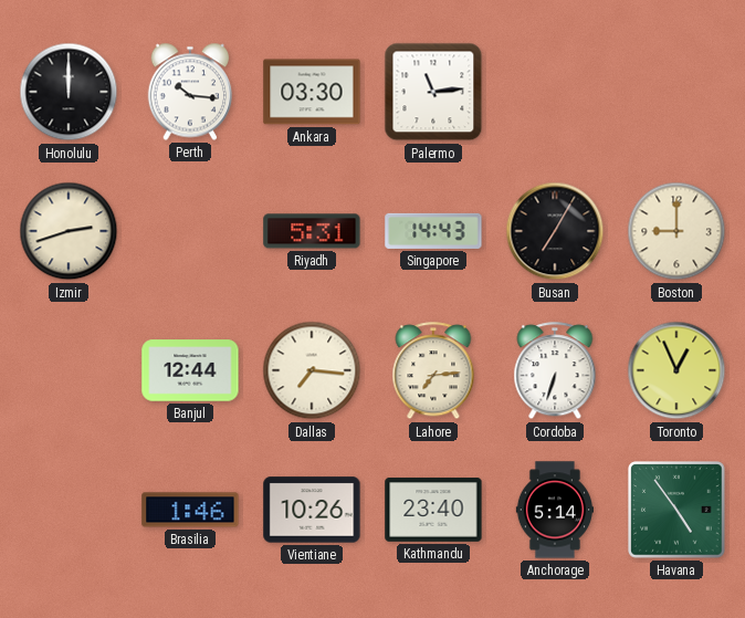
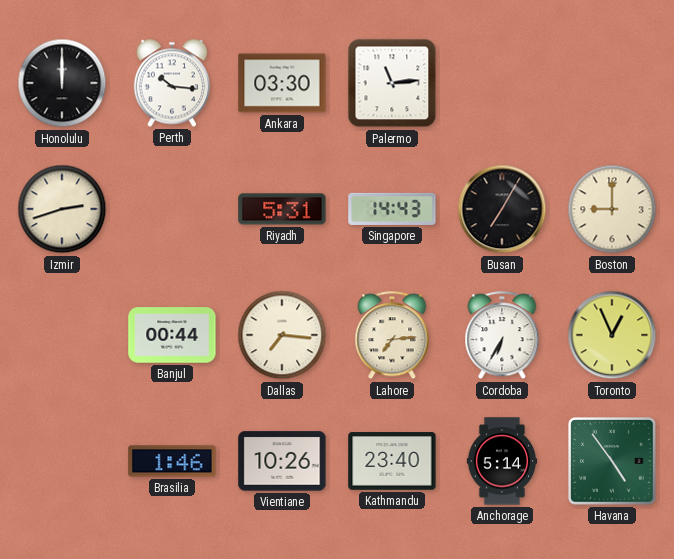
Banjul: 12:44 -> 00:44
Cordoba: 6:33 -> 6:35
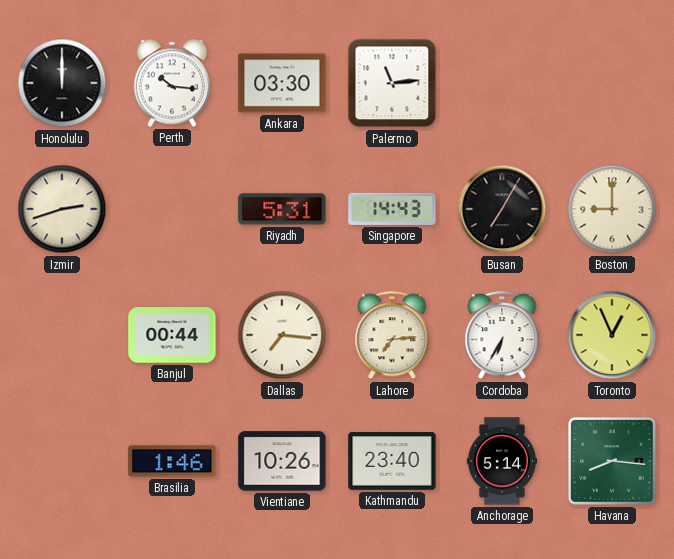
Havana: 4:54 -> 8:16
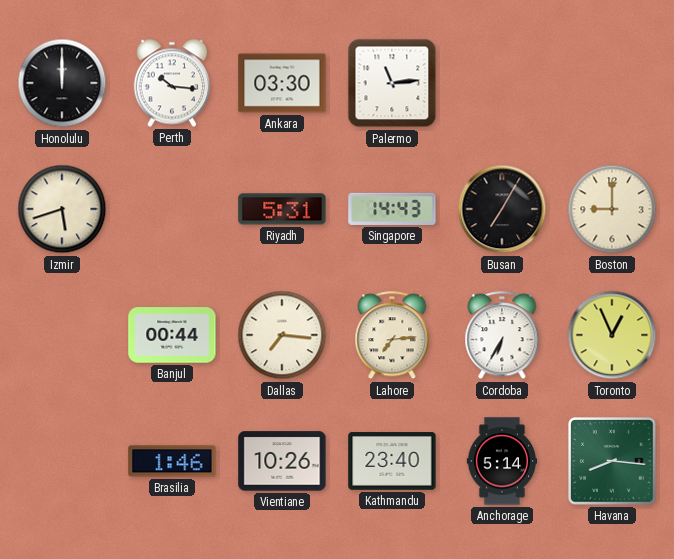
Izmir: 2:42 -> 5:42
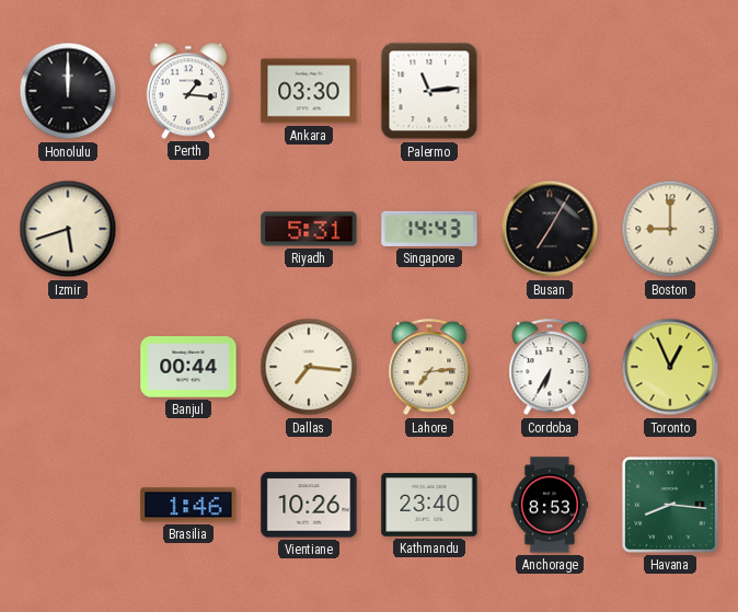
Perth: 10:16 -> 1:16
Anchorage: 5:14 -> 8:53
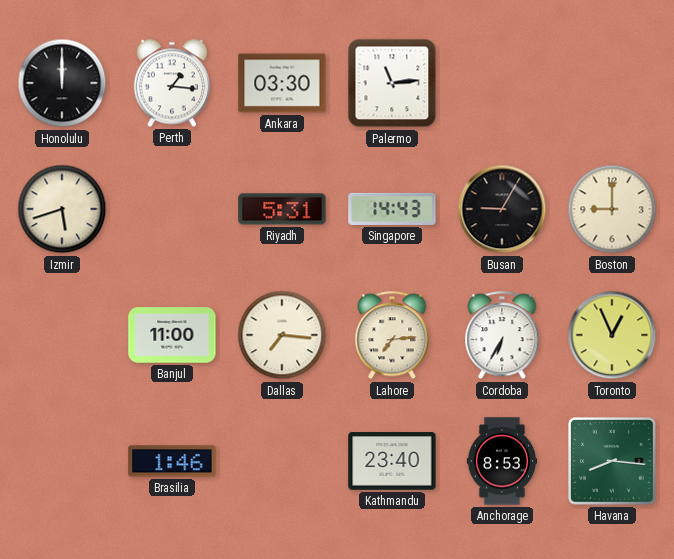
Busan: 7:05 -> 9:05
Banjul: 00:44 -> 11:00
Vientiane: 10:26 -> none
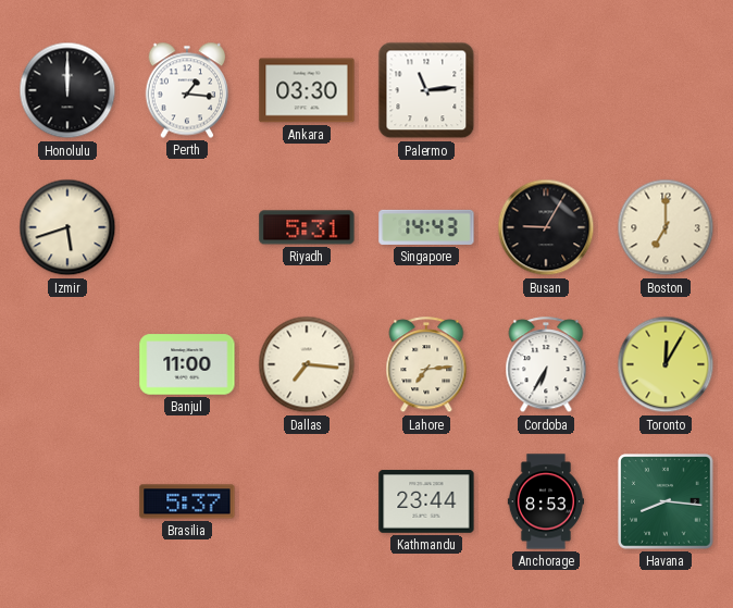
Boston: 9:00 -> 7:00
Toronto: 12:56 -> 12:05
Brasilia: 1:46 -> 5:37
Kathmandu: 23:40 -> 23:44
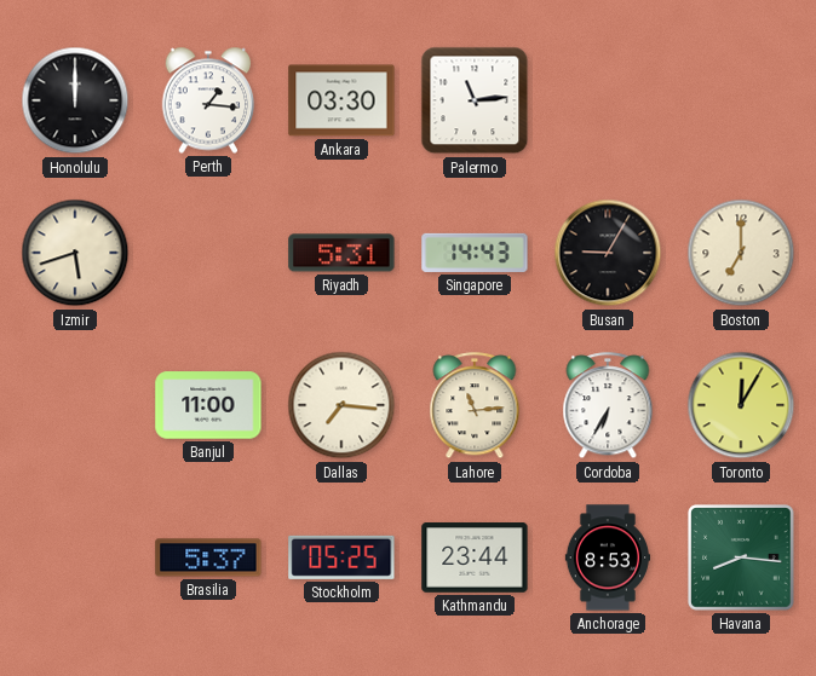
Lahore: 7:14 -> 11:14
Stockholm: none -> 05:25
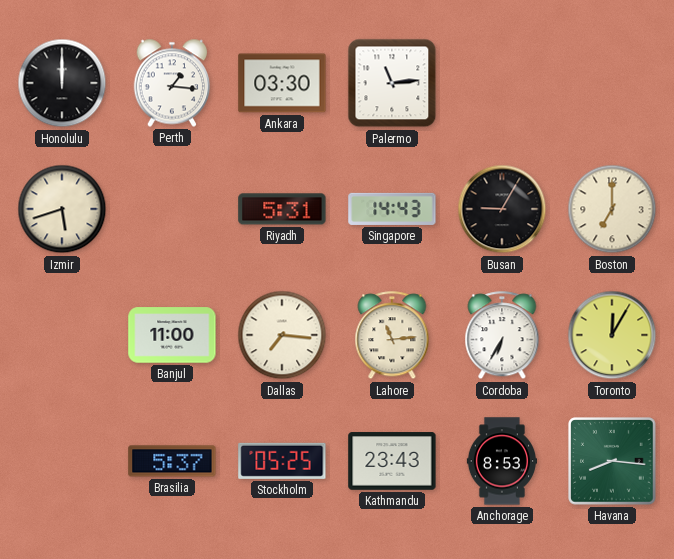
Kathmandu: 23:44 -> 23:43
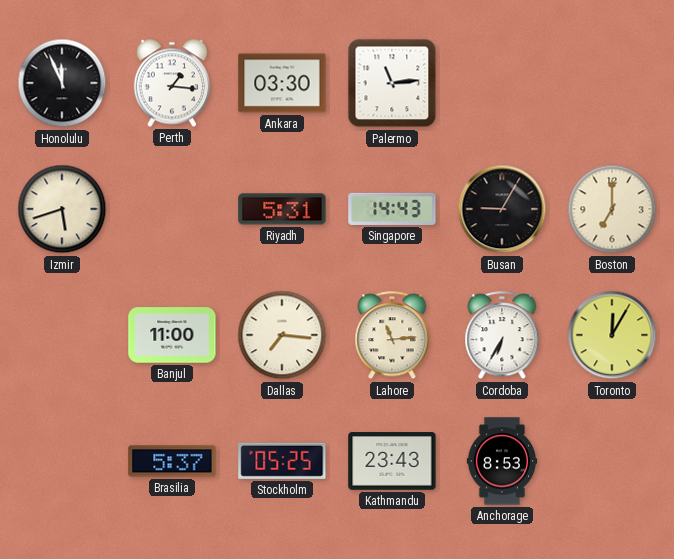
Honolulu: 12:00 -> 11:56
Havana: 8:16 -> none
